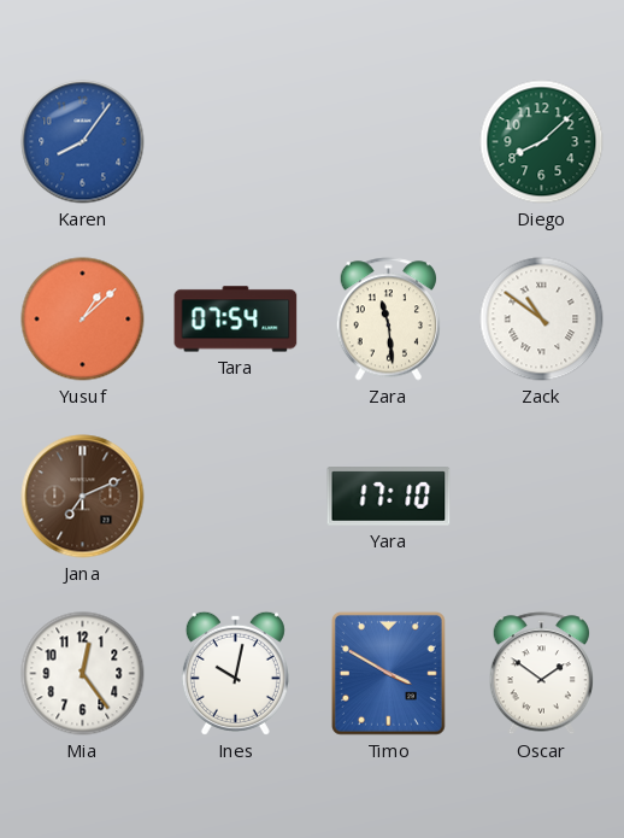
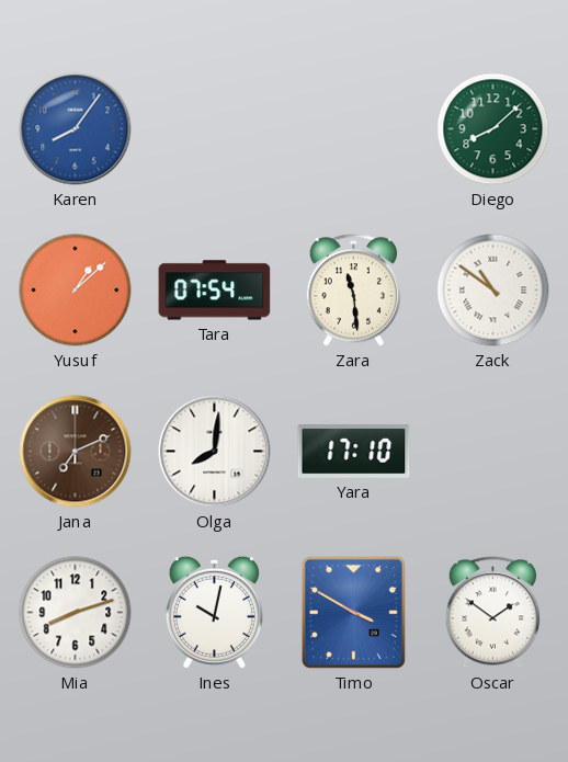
Olga: none -> 8:01
Mia: 12:24 -> 8:12
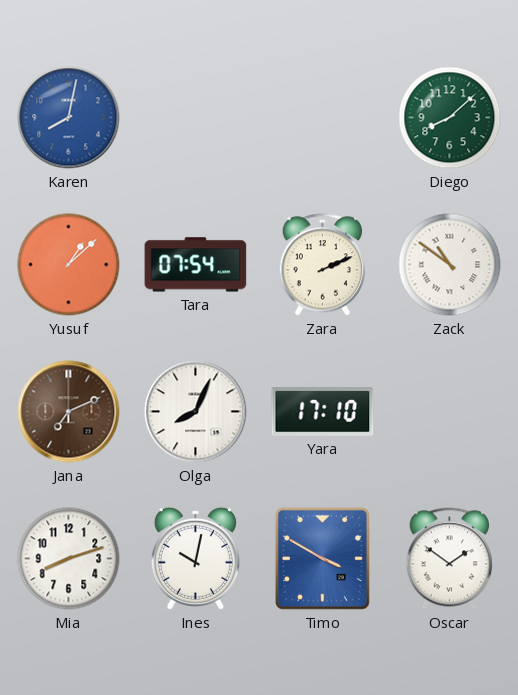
Karen: 8:06 -> 8:02
Zara: 11:29 -> 2:11
Olga: 8:01 -> 8:04
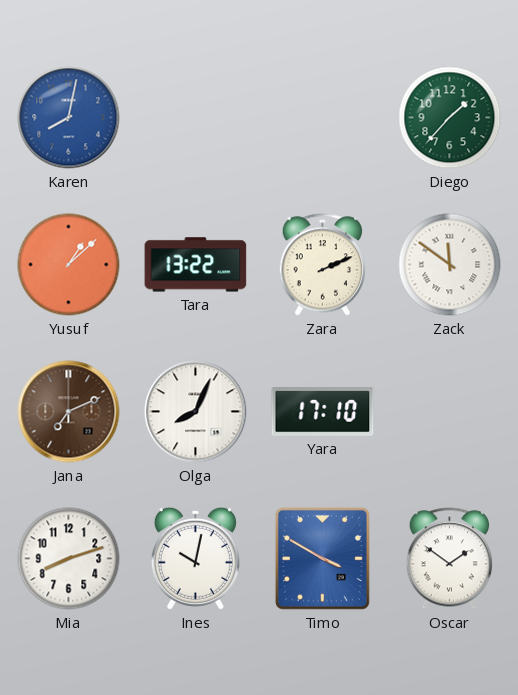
Diego: 8:08 -> 1:37
Tara: 07:54 -> 13:22
Zack: 10:51 -> 11:51
